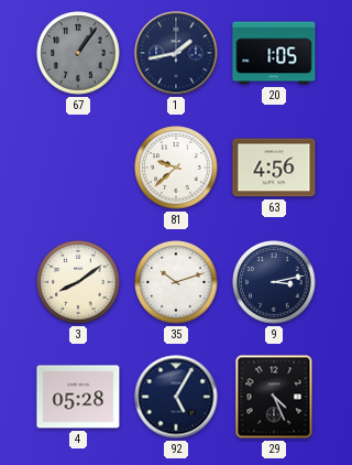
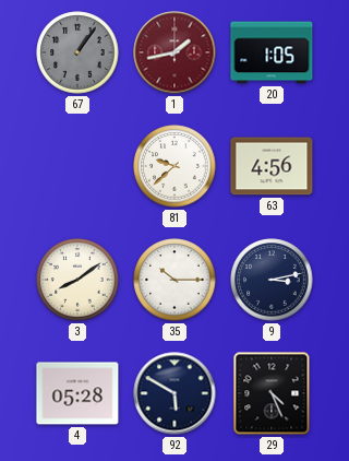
1 dial: navy -> burgundy
35: 10:12 -> 10:15
92: 5:05 -> 5:50
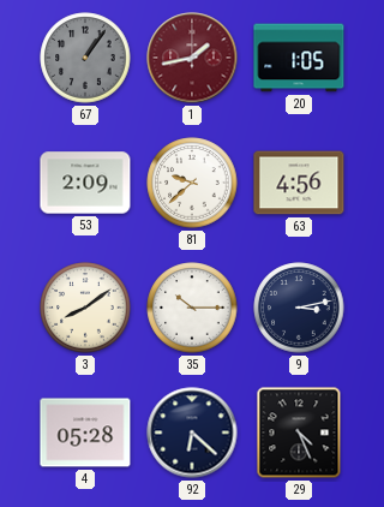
53: none -> 2:09
92: 5:50 -> 6:22
